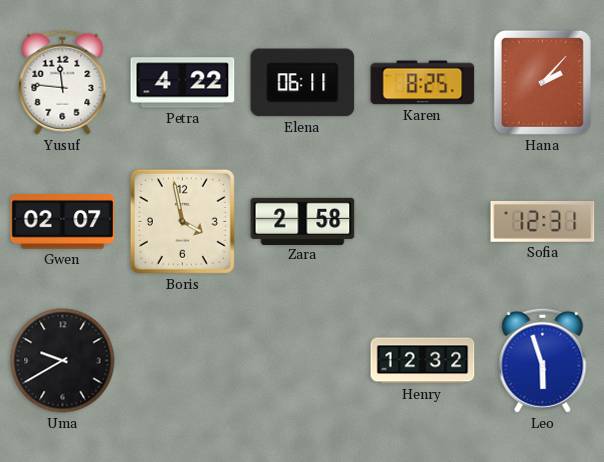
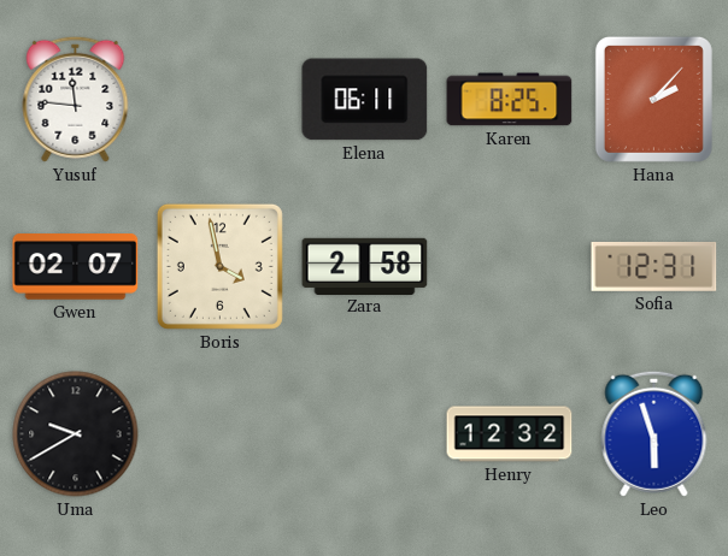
Petra: 4:22 -> none
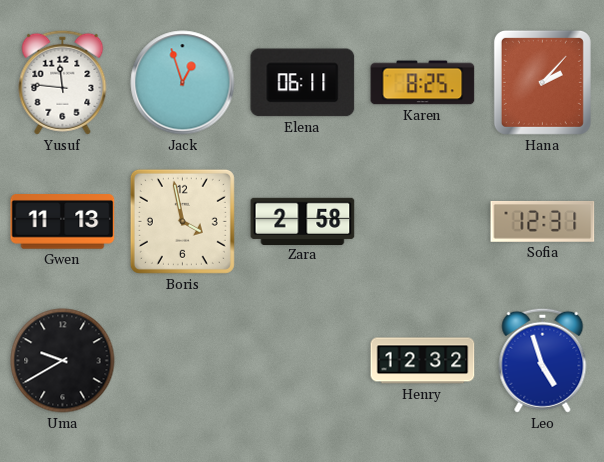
Jack: none -> 12:57
Gwen: 02:07 -> 11:13
Leo: 5:57 -> 4:57
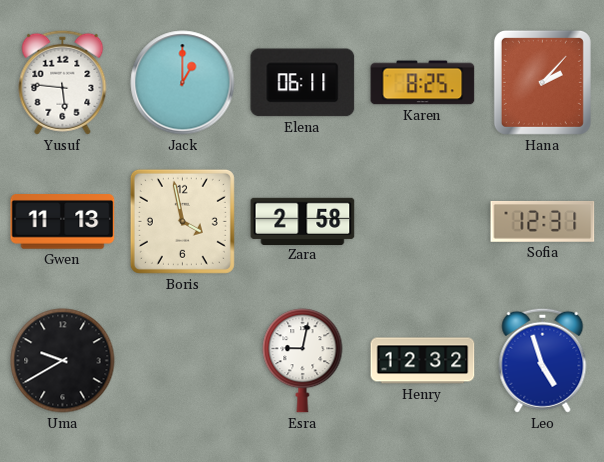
Yusuf: 11:46 -> 5:46
Jack: 12:57 -> 1:00
Esra: none -> 9:02
